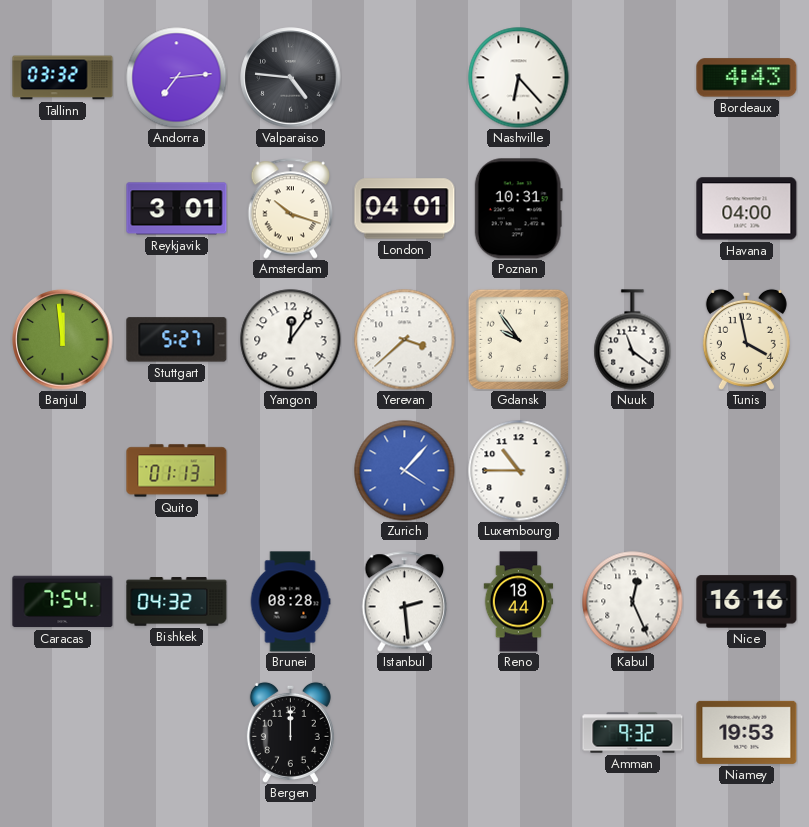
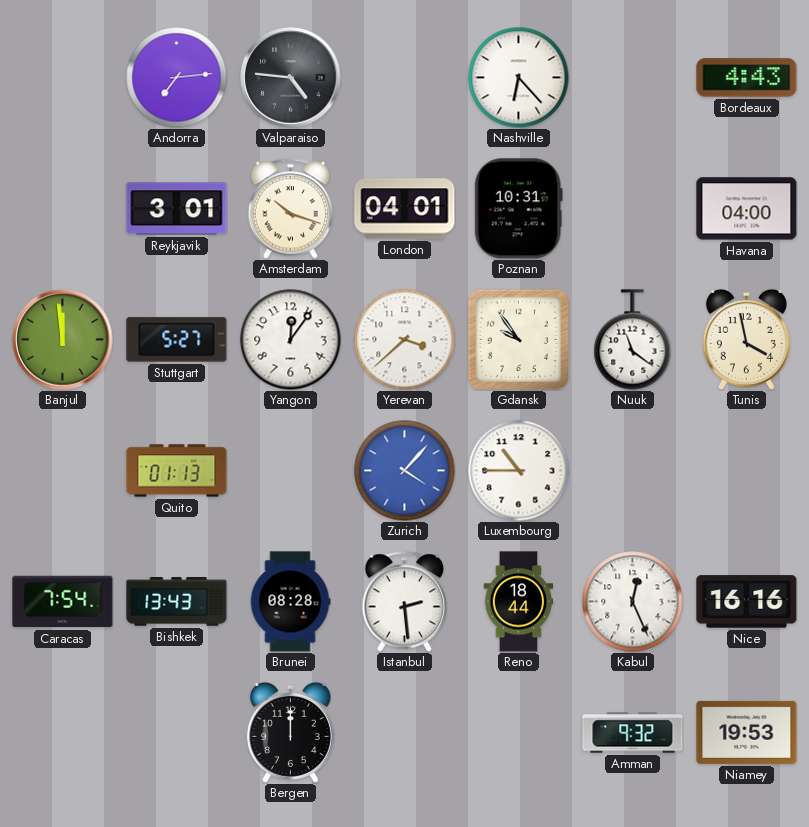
Tallinn: 03:32 -> none
Bishkek: 04:32 -> 13:43
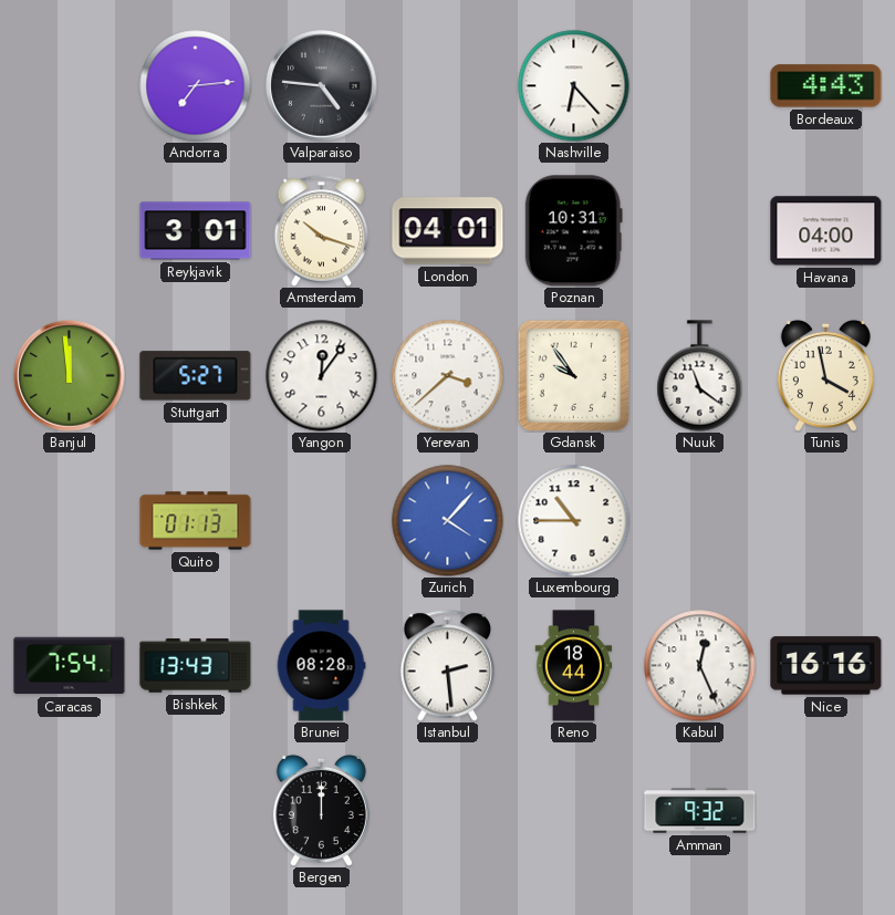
Niamey: 19:53 -> none
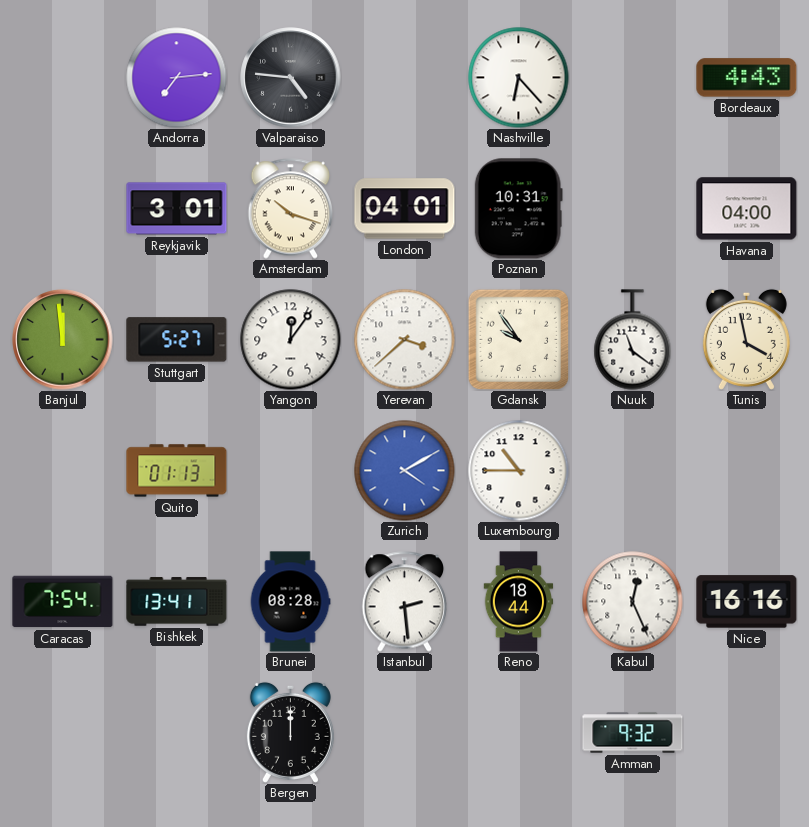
Zurich: 4:07 -> 4:10
Bishkek: 13:43 -> 13:41
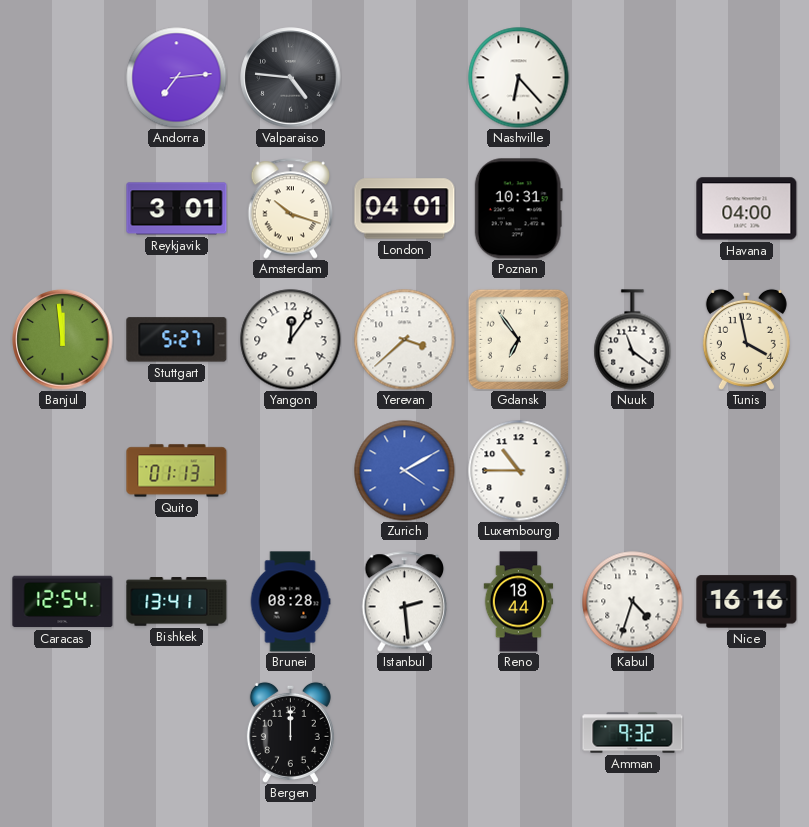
Bordeaux: 4:43 -> none
Gdansk: 9:54 -> 6:54
Caracas: 7:54 -> 12:54
Kabul: 12:26 -> 4:33
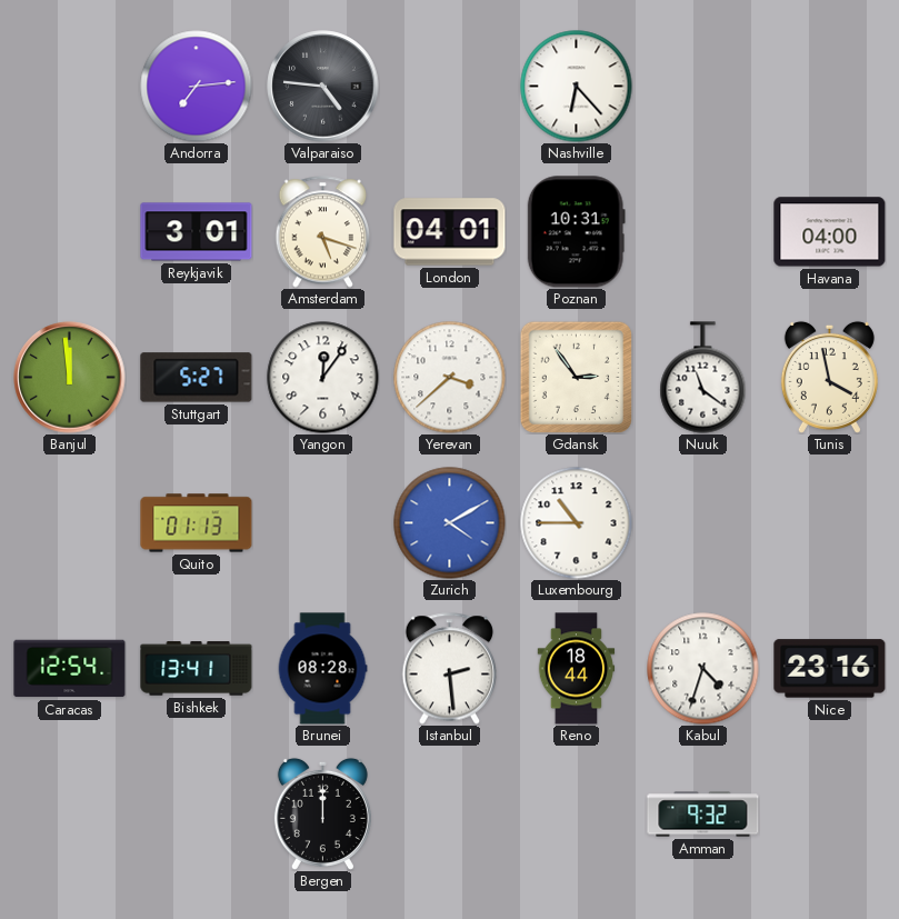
Amsterdam: 10:18 -> 5:18
Gdansk: 6:54 -> 2:54
Nice: 16:16 -> 23:16
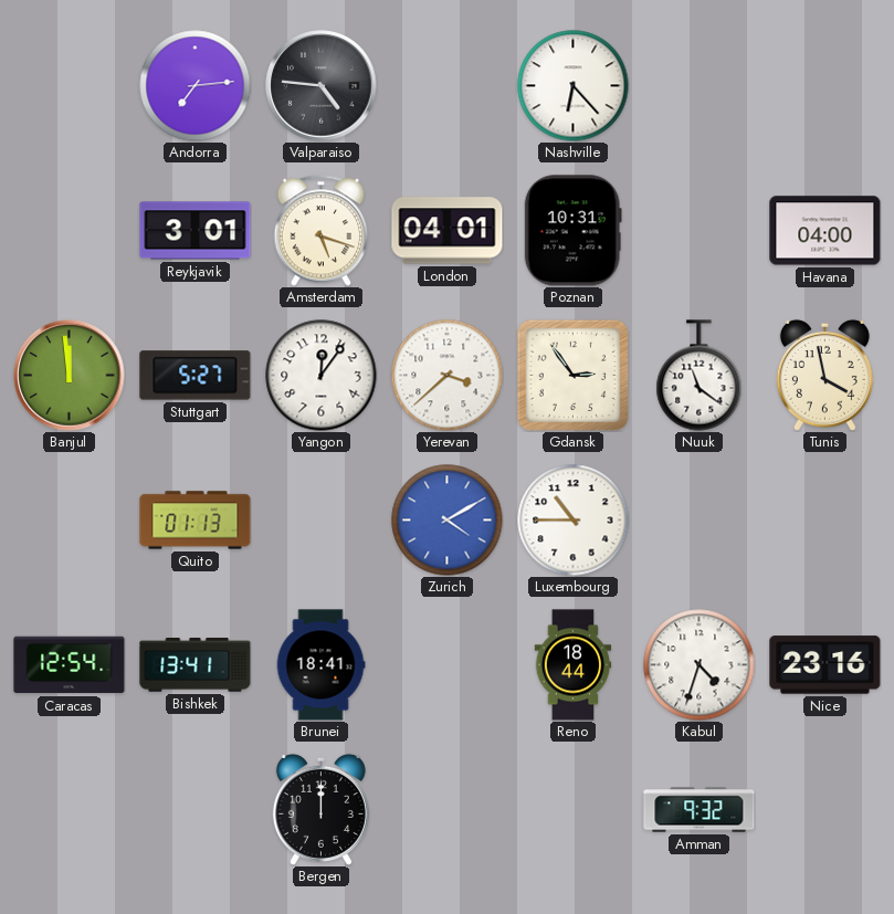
Brunei: 08:28 -> 18:41
Istanbul: 2:29 -> none
